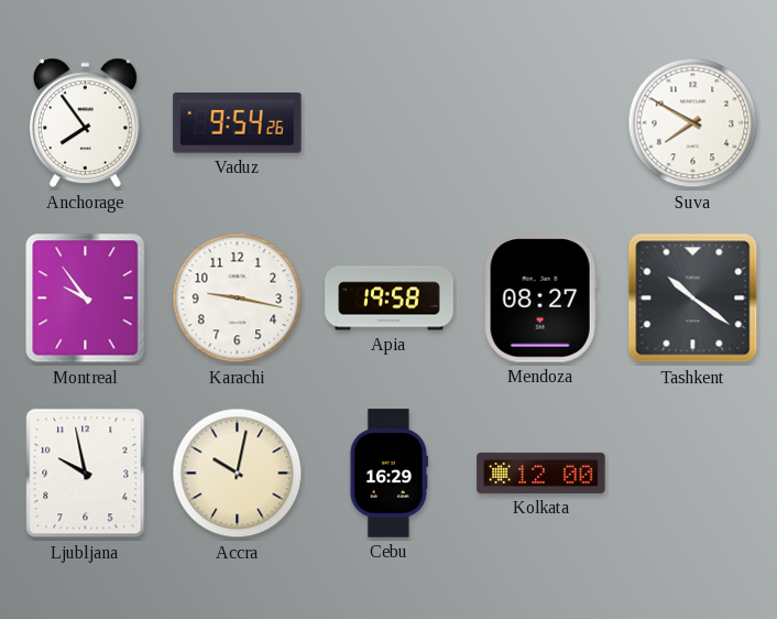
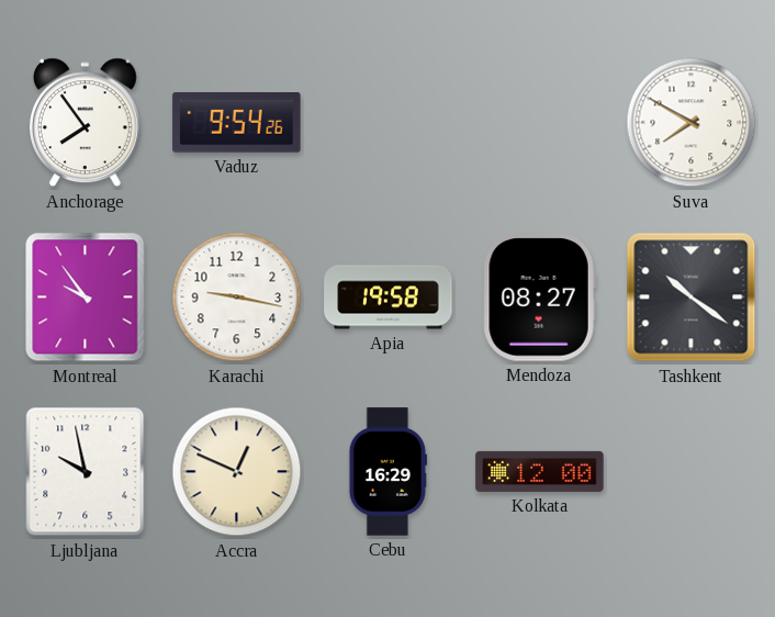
Accra: 10:02 -> 12:49
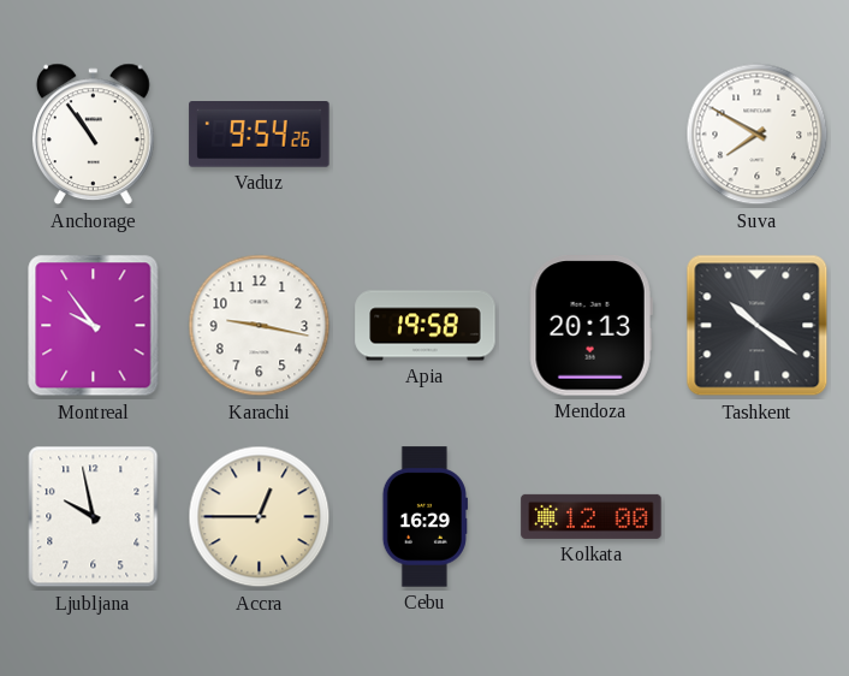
Anchorage: 7:54 -> 10:54
Mendoza: 08:27 -> 20:13
Accra: 12:49 -> 12:45
